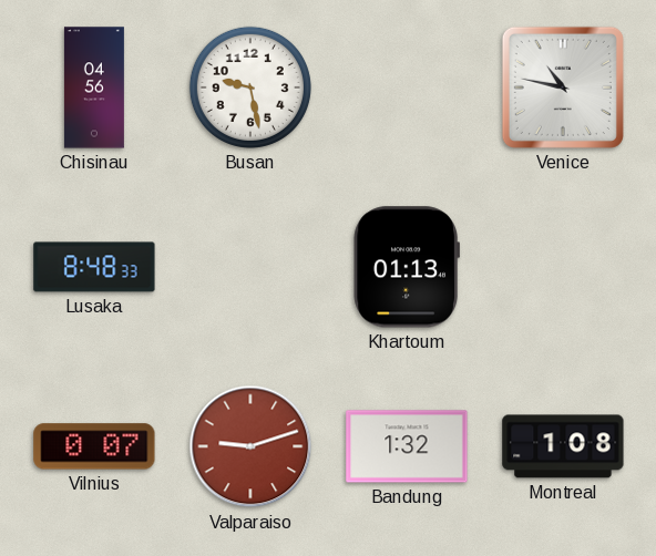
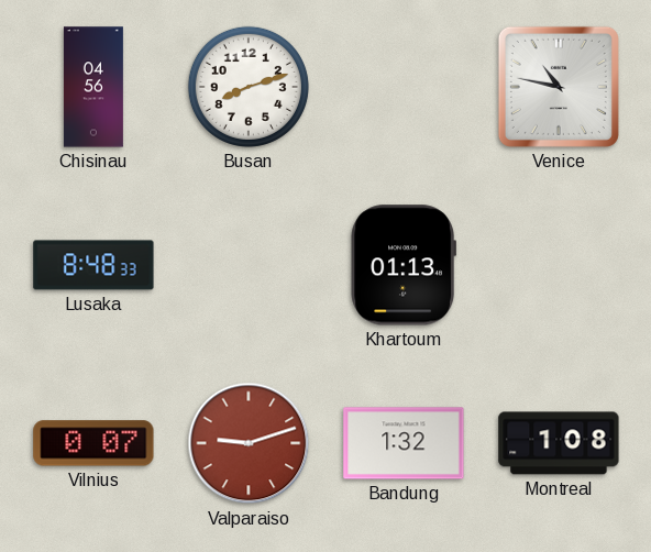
Busan: 9:28 -> 8:12
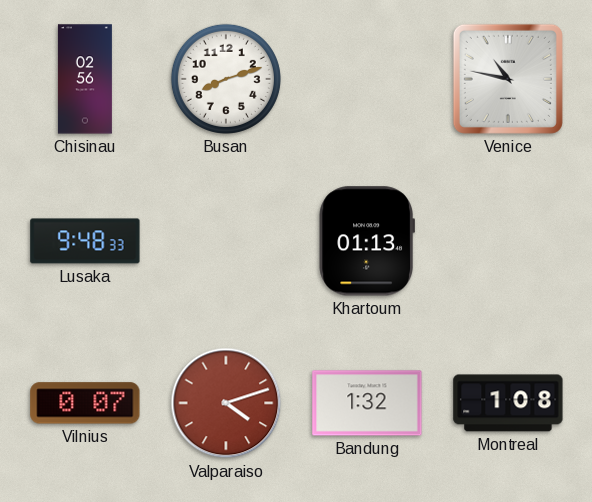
Chisinau: 04:56 -> 02:56
Lusaka: 8:48 -> 9:48
Valparaiso: 9:12 -> 4:12
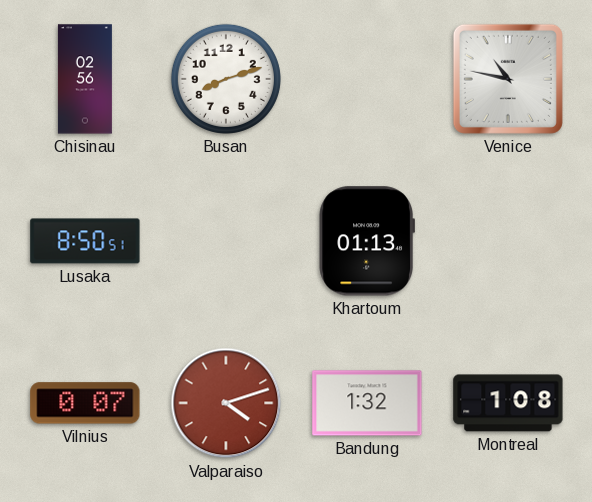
Lusaka: 9:48 -> 8:50
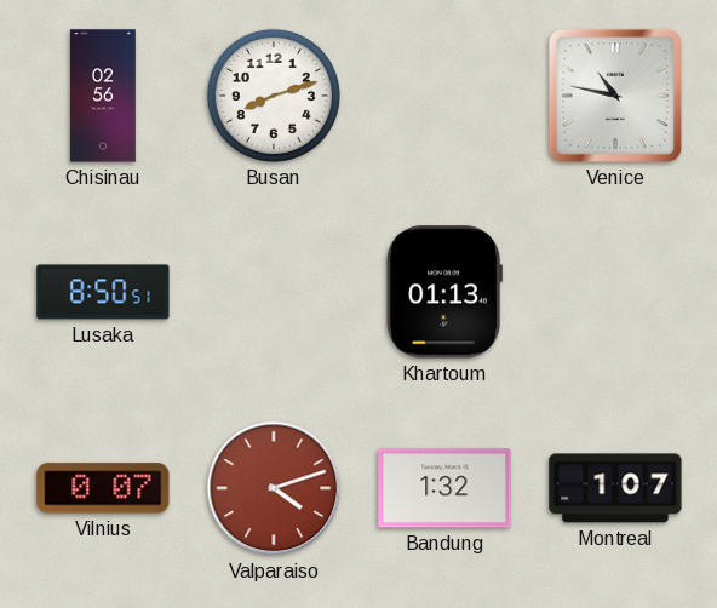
Montreal: 1:08 -> 1:07
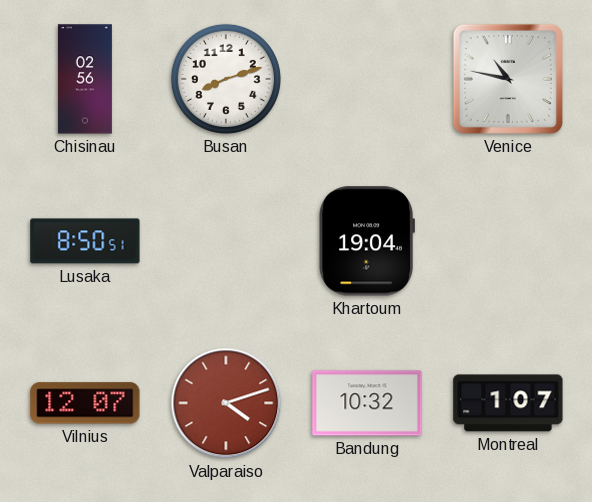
Khartoum: 01:13 -> 19:04
Vilnius: 0:07 -> 12:07
Bandung: 1:32 -> 10:32
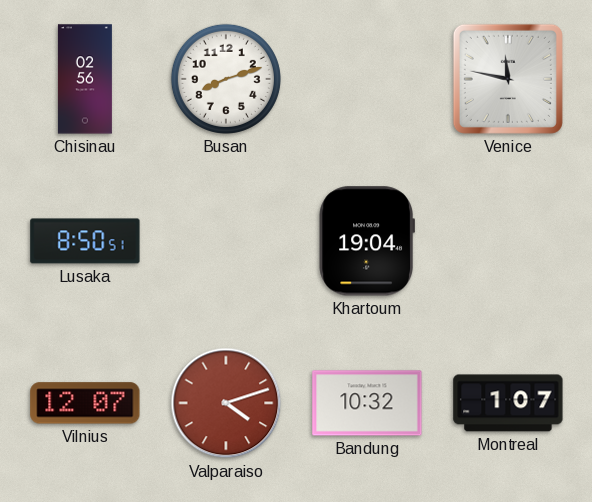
Venice: 10:47 -> 11:47
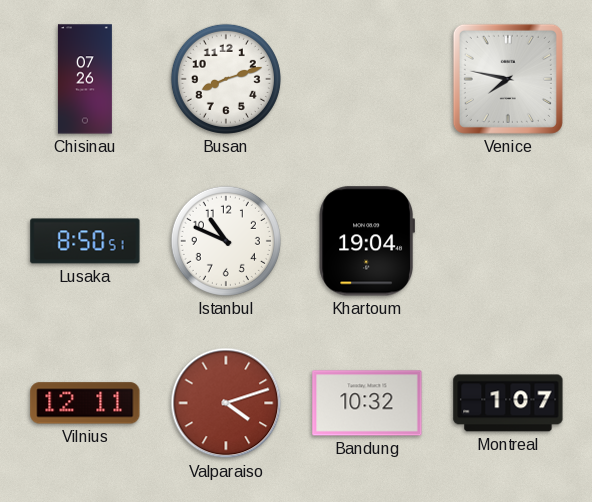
Chisinau: 02:56 -> 07:26
Venice: 11:47 -> 7:47
Istanbul: none -> 10:49
Vilnius: 12:07 -> 12:11
